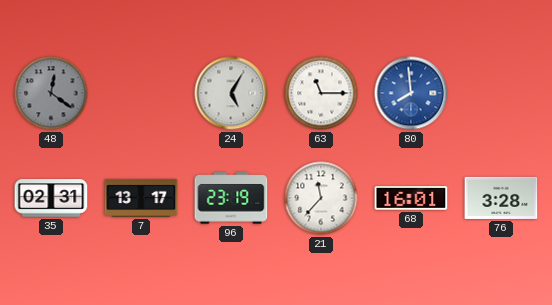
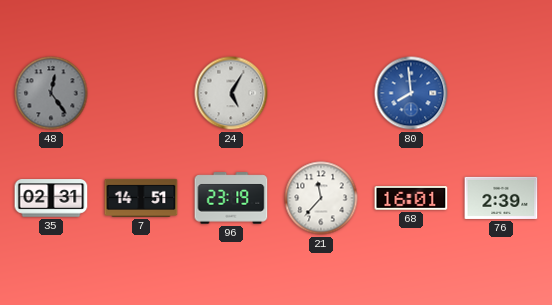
48: 12:21 -> 12:24
63: 11:15 -> none
7: 13:17 -> 14:51
76: 3:28 -> 2:39
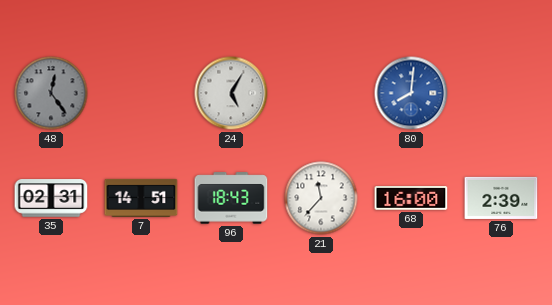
80: 7:59 -> 8:01
96: 23:19 -> 18:43
68: 16:01 -> 16:00
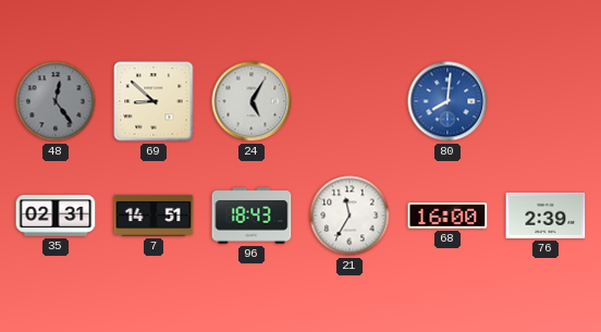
69: none -> 8:52
21: 11:37 -> 11:35
